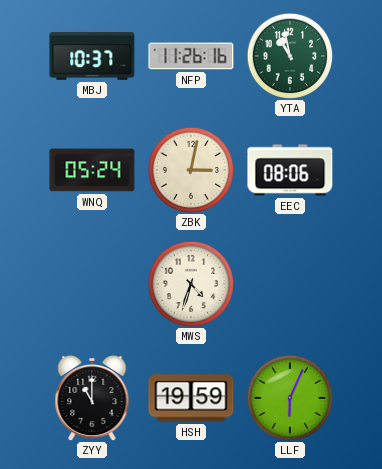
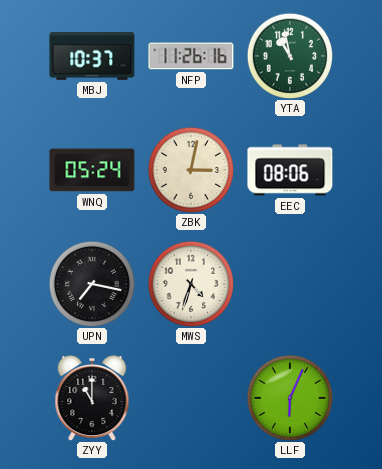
UPN: none -> 7:17
HSH: 19:59 -> none
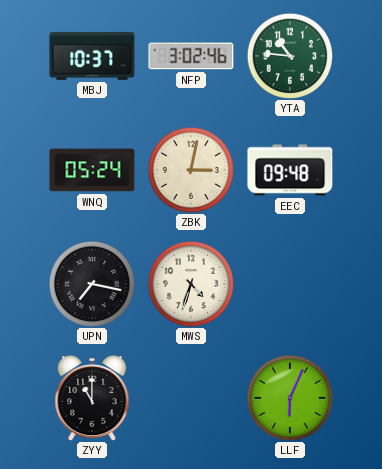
NFP: 11:26 -> 3:02
YTA: 10:58 -> 10:46
EEC: 08:06 -> 09:48
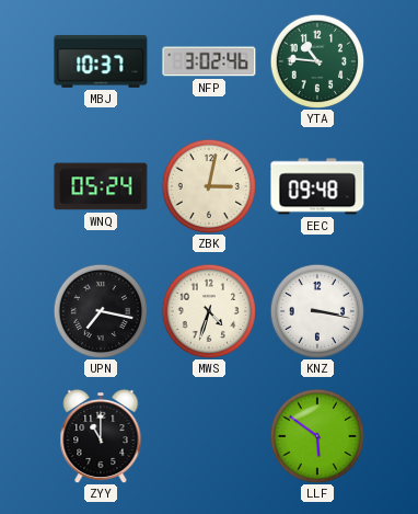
KNZ: none -> 3:17
LLF: 6:04 -> 5:51
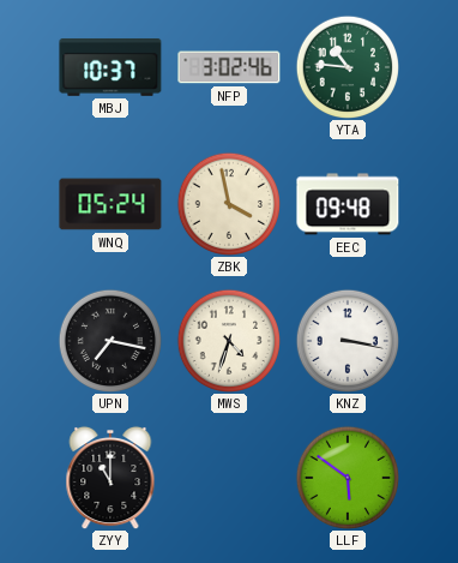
ZBK: 3:02 -> 3:58
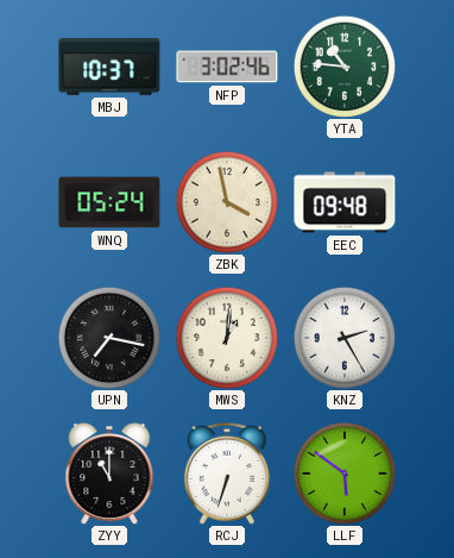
MWS: 4:33 -> 1:01
KNZ: 3:17 -> 2:25
RCJ: none -> 6:33
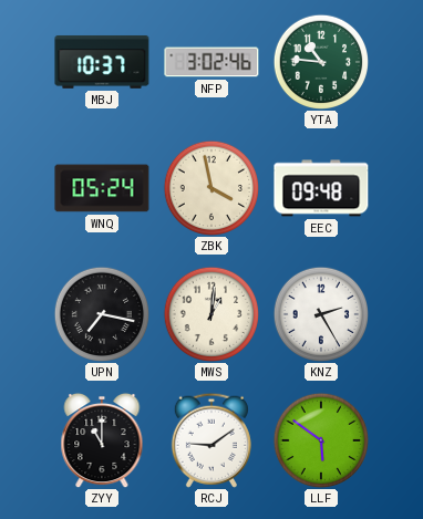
RCJ: 6:33 -> 9:09
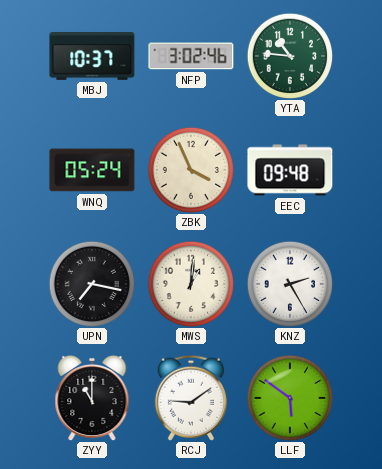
ZBK: 3:58 -> 3:56
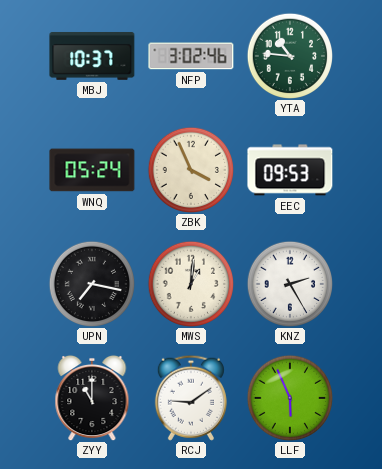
EEC: 09:48 -> 09:53
LLF: 5:51 -> 5:56
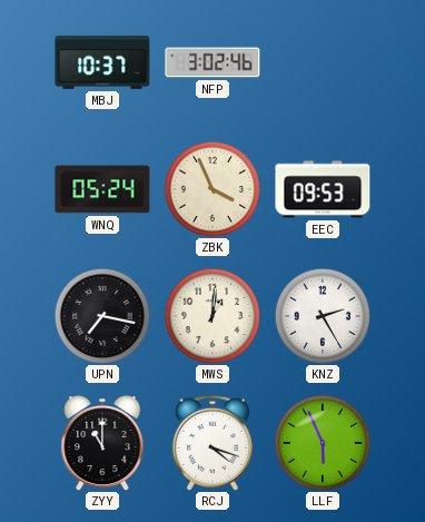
YTA: 10:46 -> none
RCJ: 9:09 -> 4:18
